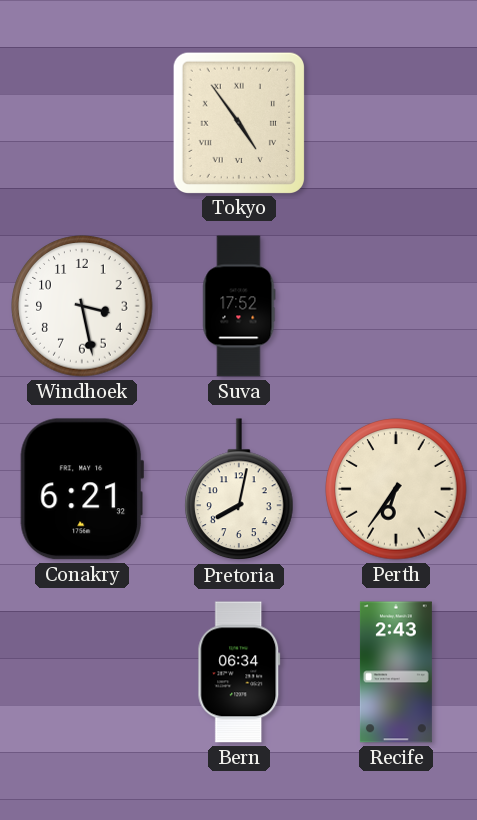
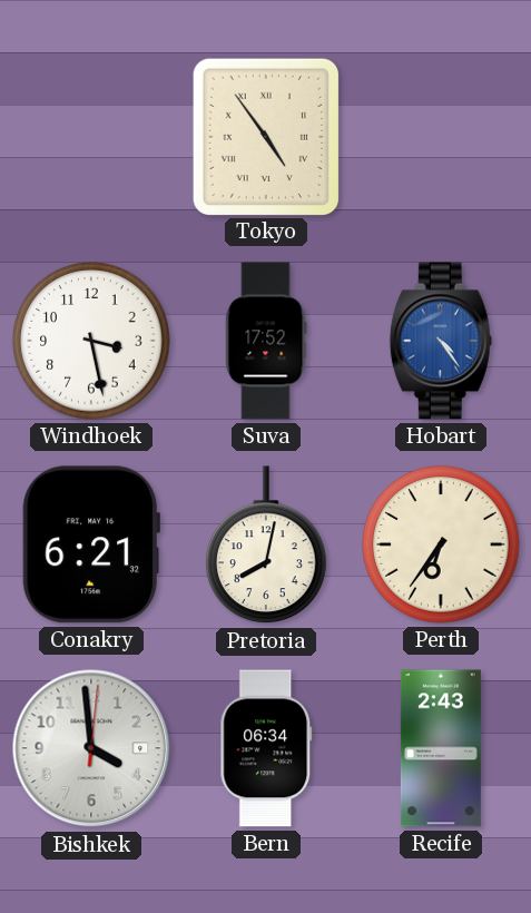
Hobart: none -> 4:24
Bishkek: none -> 3:59
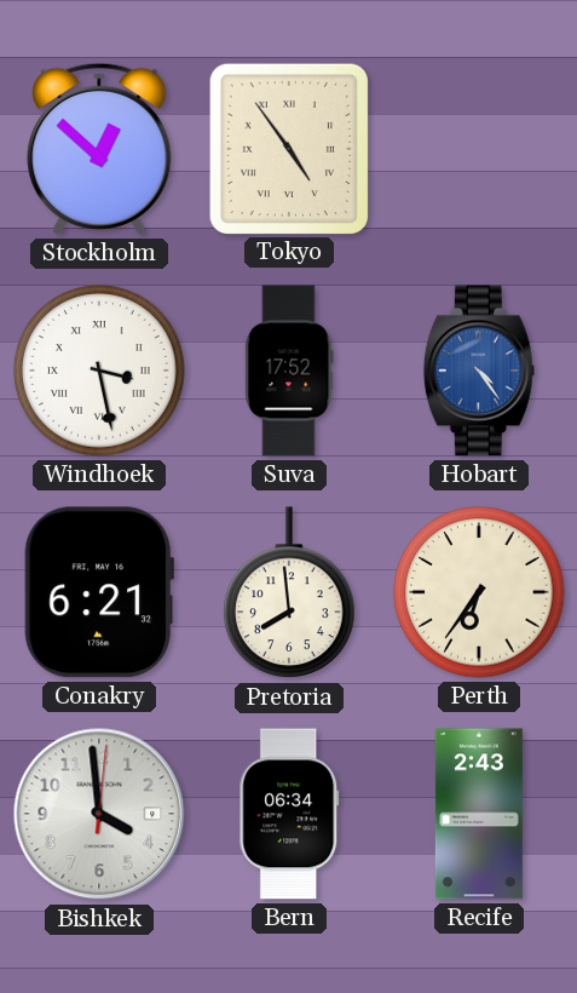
Stockholm: none -> 12:52
Windhoek numerals: Arabic -> Roman
Pretoria: 8:02 -> 7:59
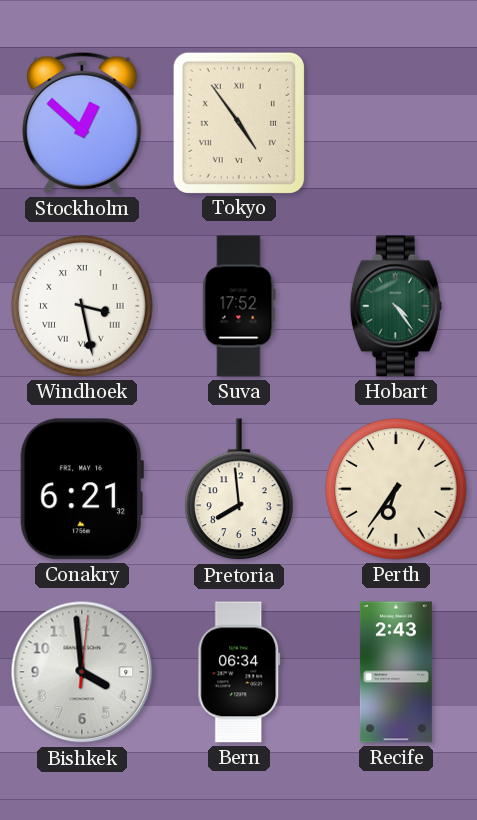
Hobart dial: blue -> green
